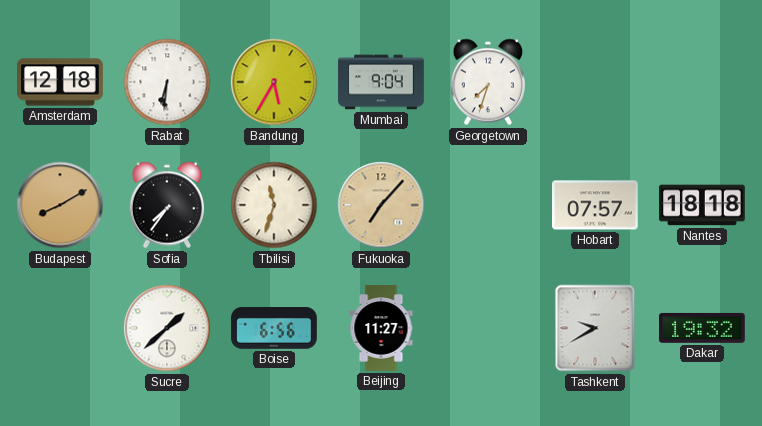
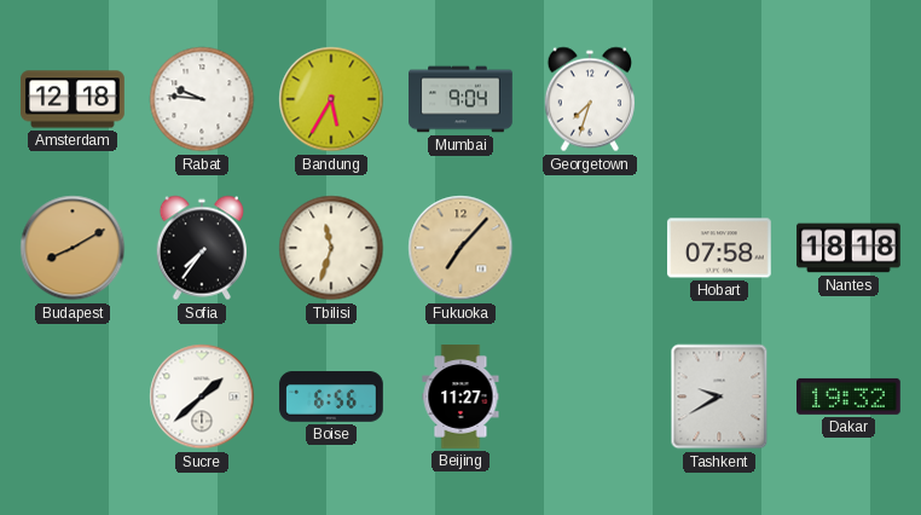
Rabat: 6:31 -> 9:46
Hobart: 07:57 -> 07:58
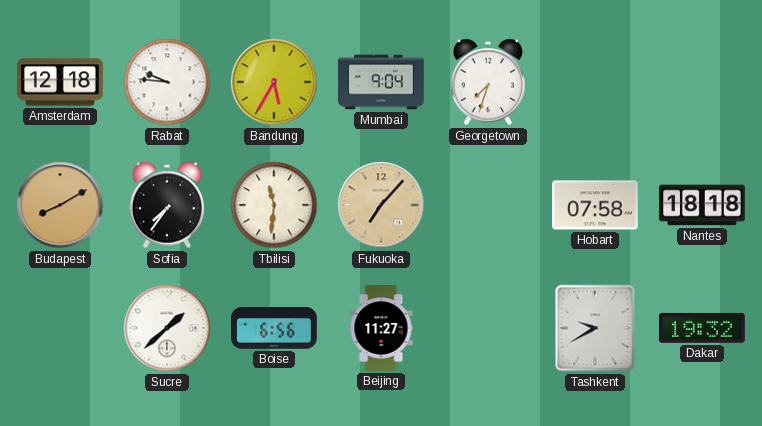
Tbilisi: 11:33 -> 11:31
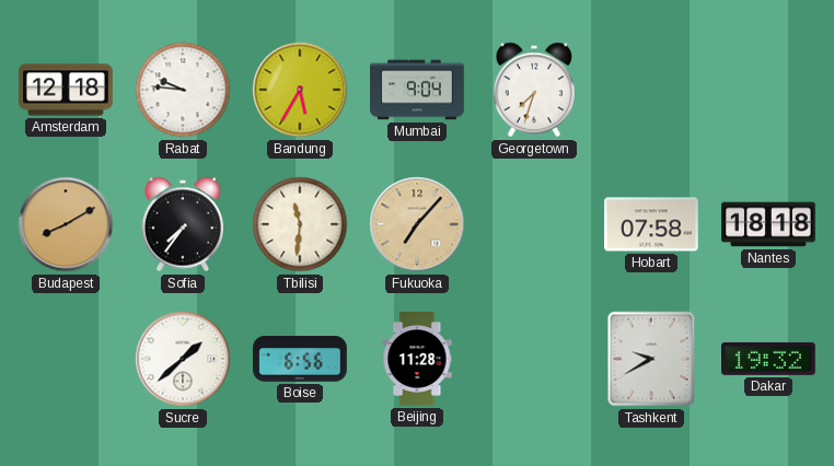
Beijing: 11:27 -> 11:28
